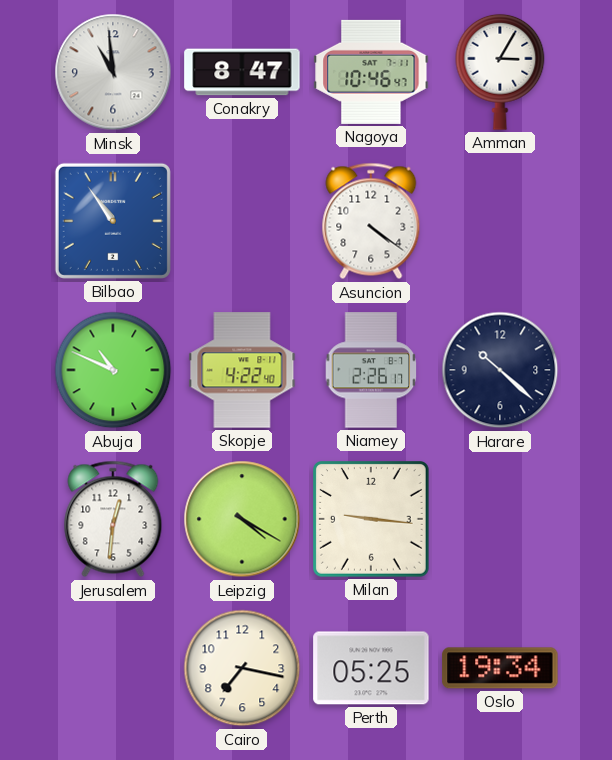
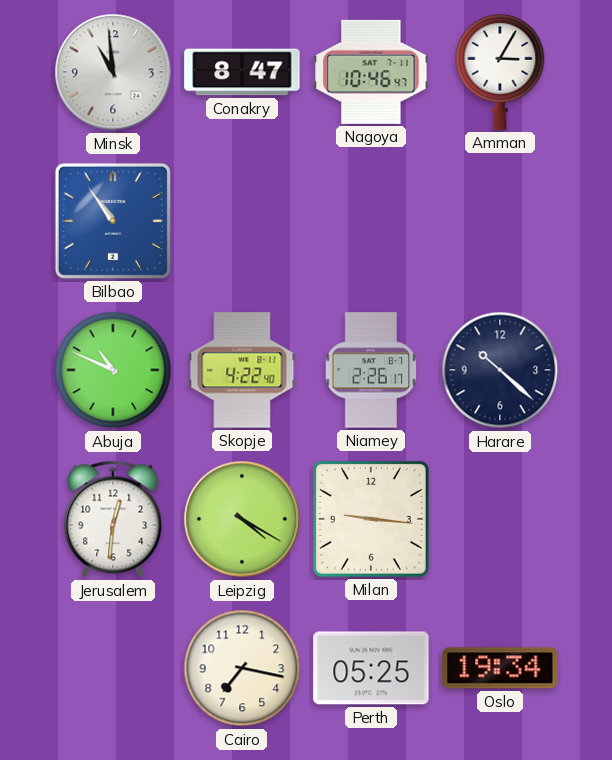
Asuncion: 4:21 -> none
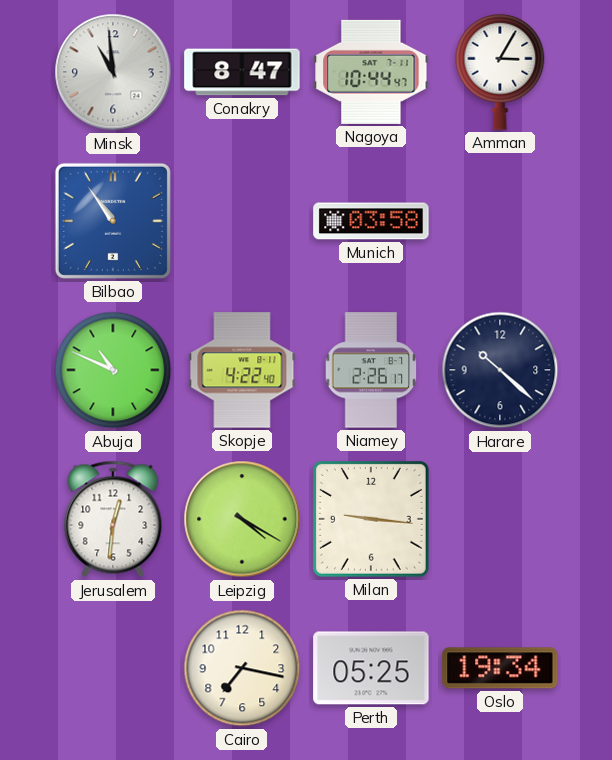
Nagoya: 10:46 -> 10:44
Munich: none -> 03:58
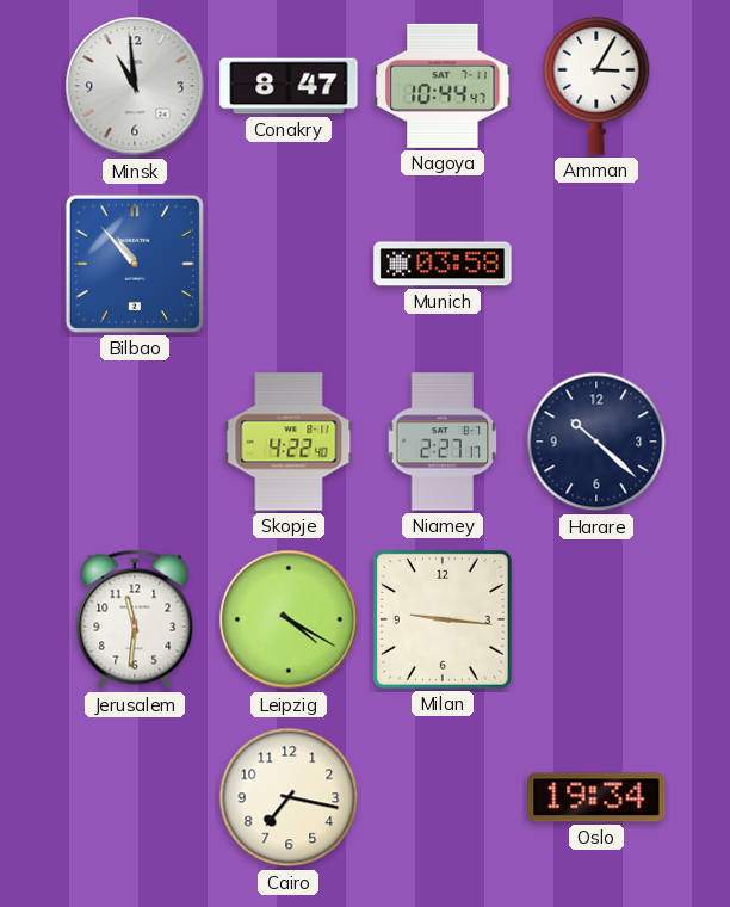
Bilbao: 10:54 -> 10:53
Abuja: 10:49 -> none
Niamey: 2:26 -> 2:27
Jerusalem: 12:31 -> 11:31
Perth: 05:25 -> none
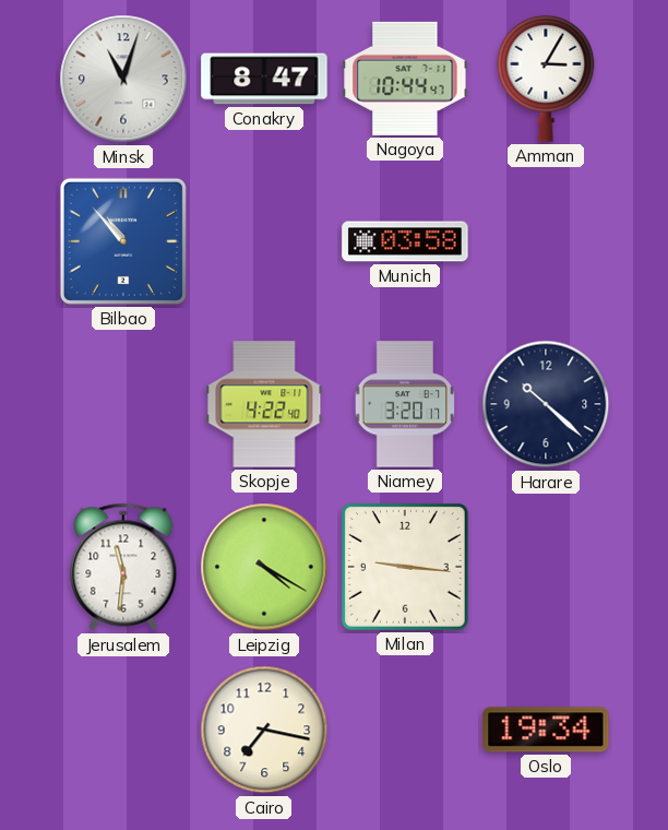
Minsk: 10:59 -> 11:03
Niamey: 2:27 -> 3:20
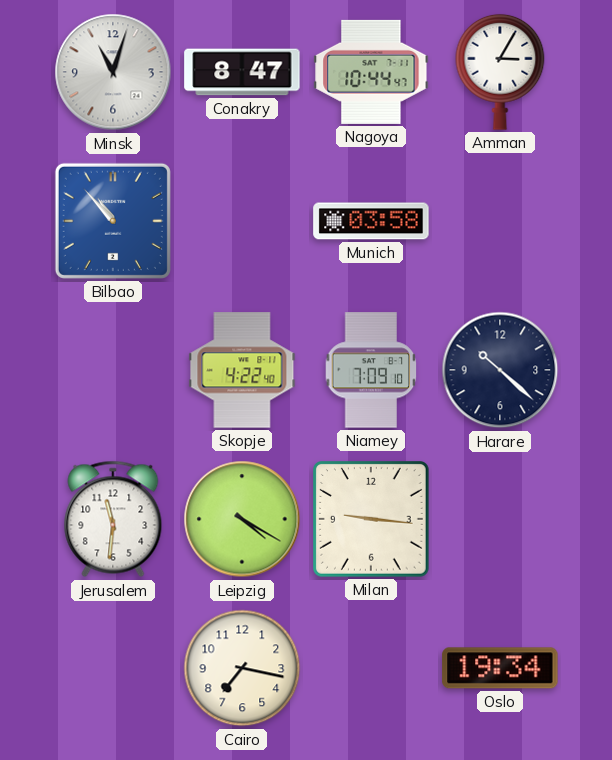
Niamey: 3:20 -> 7:09
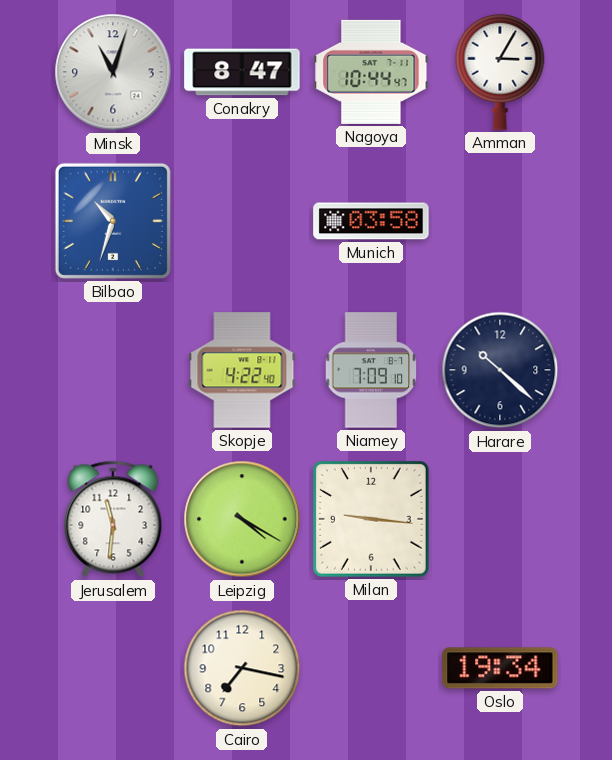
Bilbao: 10:53 -> 10:33
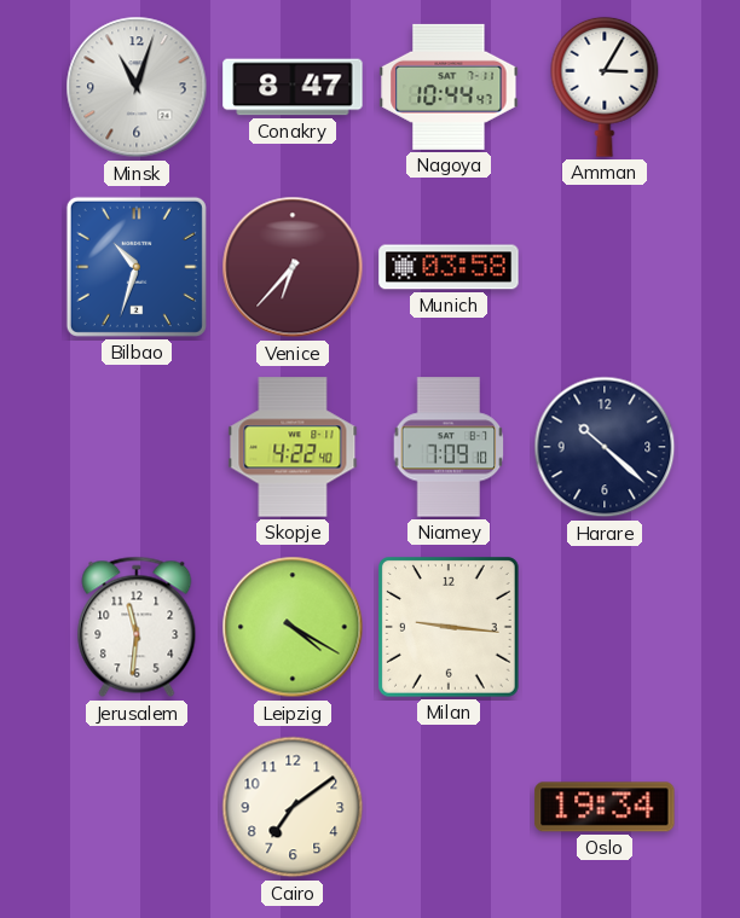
Venice: none -> 6:37
Cairo: 7:17 -> 7:09
